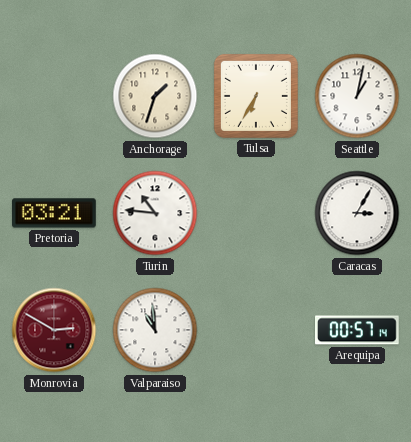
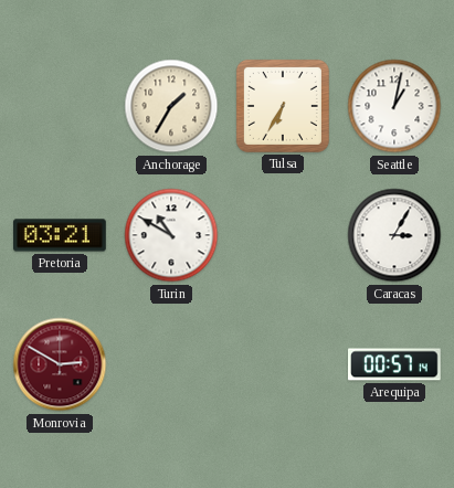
Anchorage: 1:33 -> 1:35
Turin: 10:46 -> 10:50
Valparaiso: 10:59 -> none
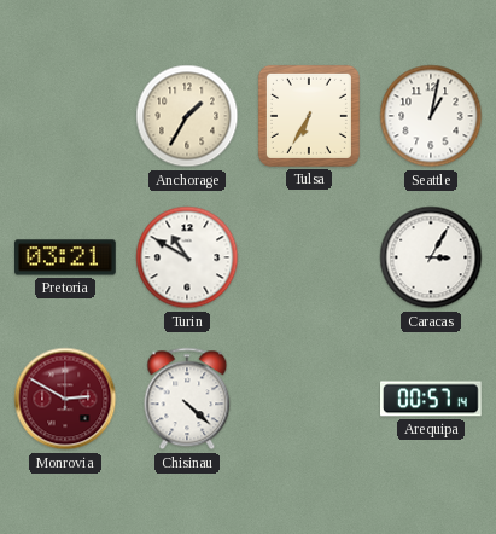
Chisinau: none -> 4:22
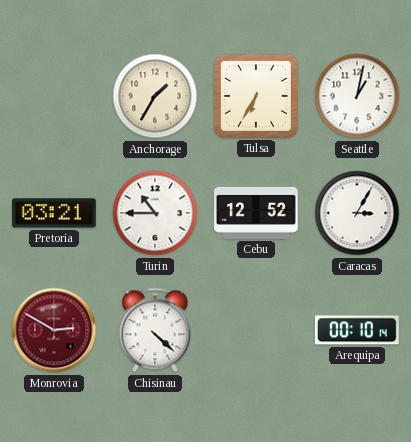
Turin: 10:50 -> 10:45
Cebu: none -> 12:52
Arequipa: 00:57 -> 00:10
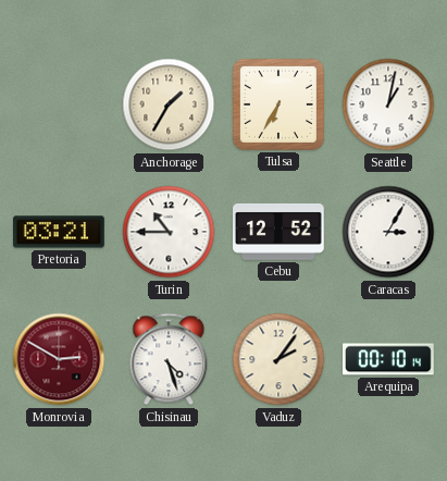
Chisinau: 4:22 -> 4:27
Vaduz: none -> 2:06
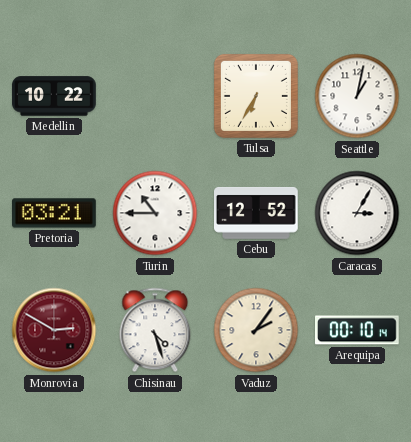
Medellin: none -> 10:22
Anchorage: 1:35 -> none
